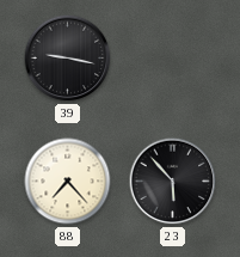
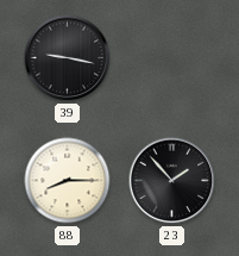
88: 7:23 -> 8:15
23: 5:53 -> 1:53
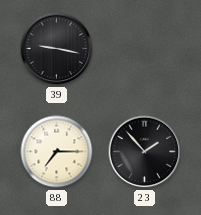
88: 8:15 -> 7:15
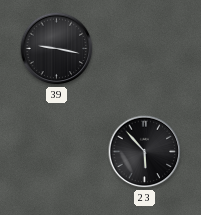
88: 7:15 -> none
23: 1:53 -> 5:53
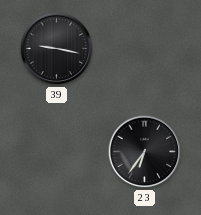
23: 5:53 -> 6:36
